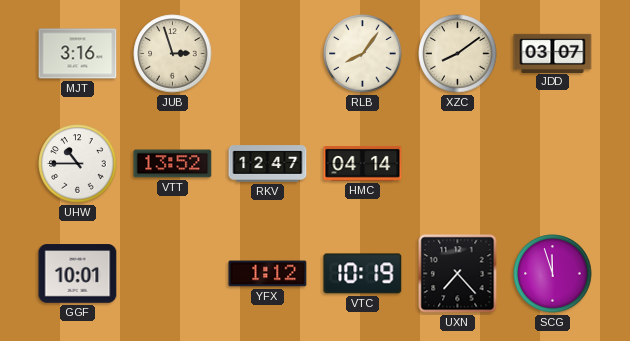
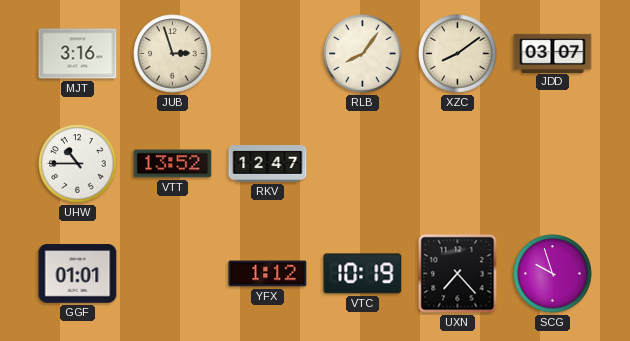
HMC: 04:14 -> none
GGF: 10:01 -> 01:01
SCG: 11:57 -> 9:57
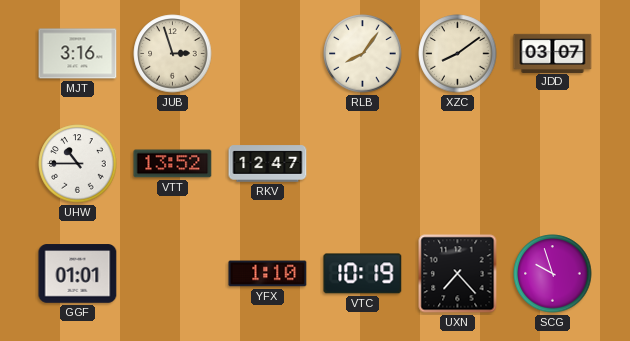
YFX: 1:12 -> 1:10
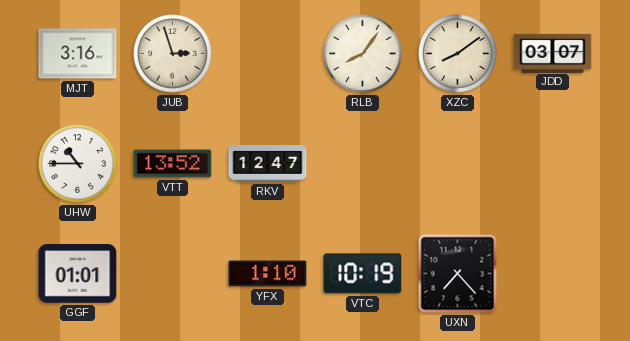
SCG: 9:57 -> none
